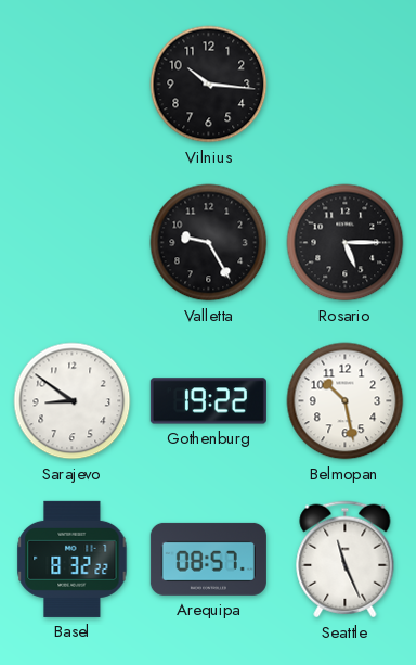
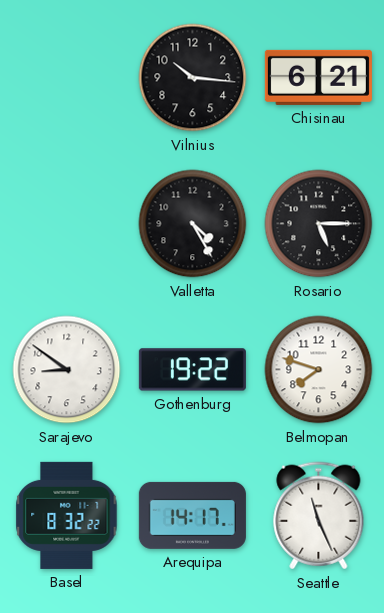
Chisinau: none -> 6:21
Valletta: 9:25 -> 4:25
Belmopan: 10:28 -> 7:48
Arequipa: 08:57 -> 14:17
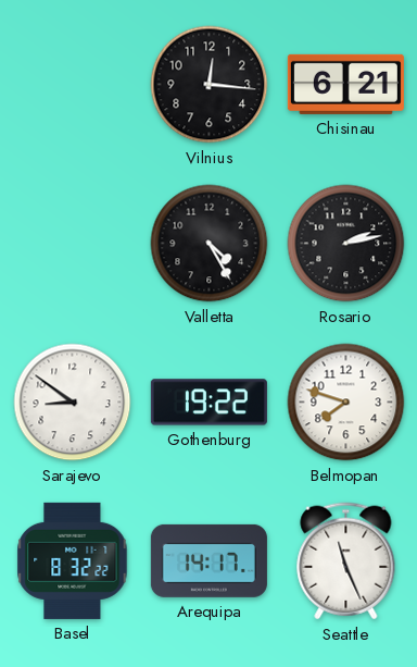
Vilnius: 10:16 -> 12:16
Rosario: 5:15 -> 2:13
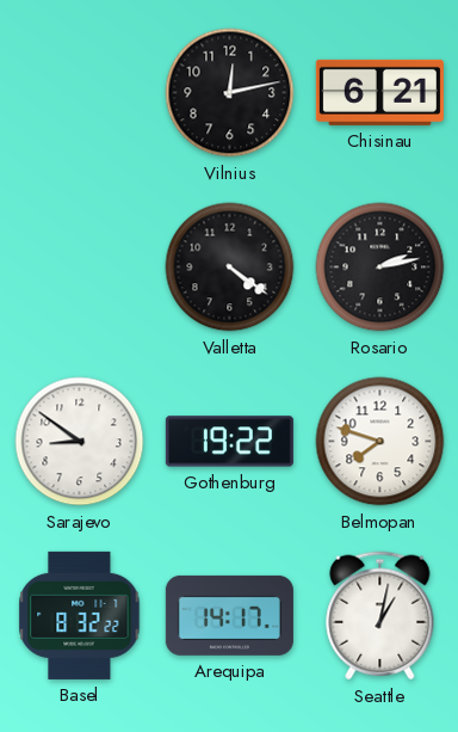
Vilnius: 12:16 -> 12:13
Valletta: 4:25 -> 4:21
Seattle: 11:26 -> 1:02
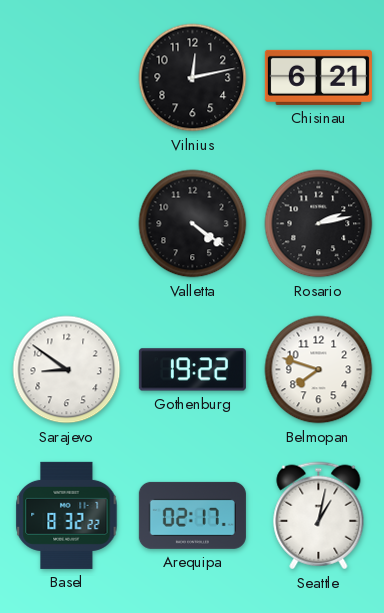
Arequipa: 14:17 -> 02:17
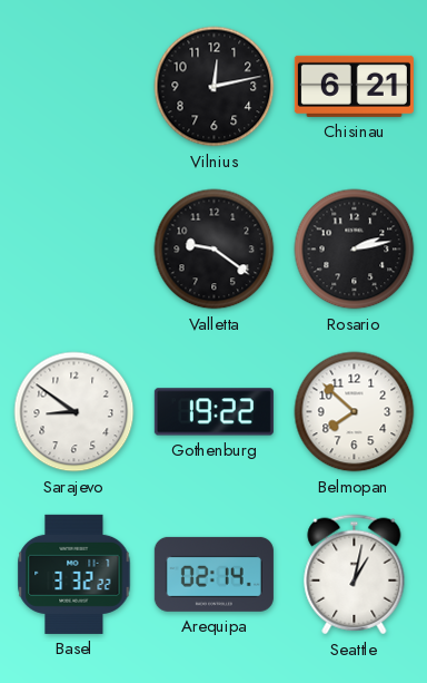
Valletta: 4:21 -> 9:21
Belmopan: 7:48 -> 7:52
Basel: 8:32 -> 3:32
Arequipa: 02:17 -> 02:14
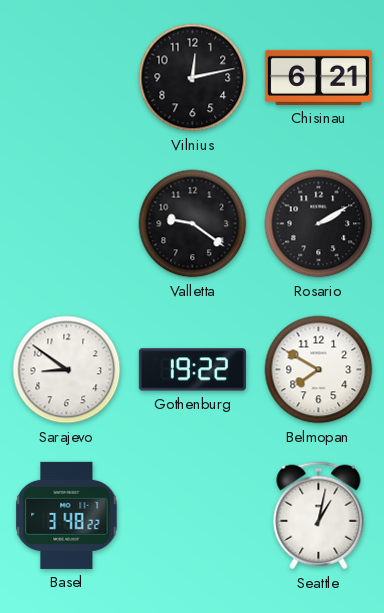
Rosario: 2:13 -> 2:10
Belmopan: 7:52 -> 7:50
Basel: 3:32 -> 3:48
Arequipa: 02:14 -> none
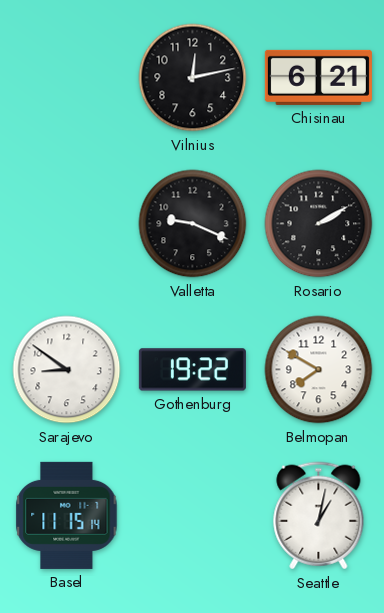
Valletta: 9:21 -> 9:19
Basel: 3:48 -> 11:15
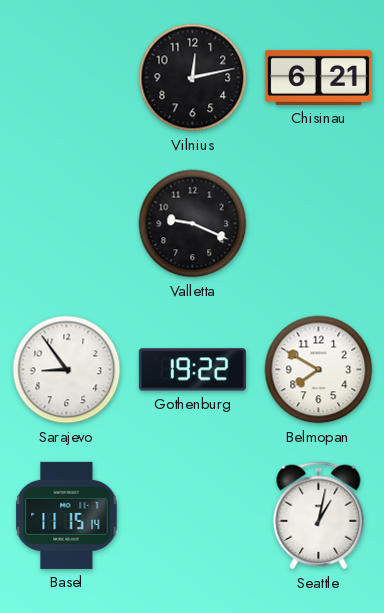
Rosario: 2:10 -> none
Sarajevo: 8:51 -> 8:54
